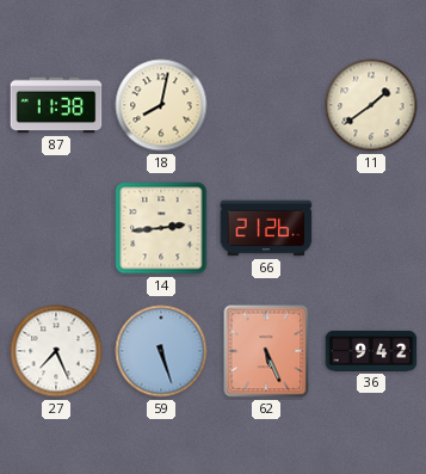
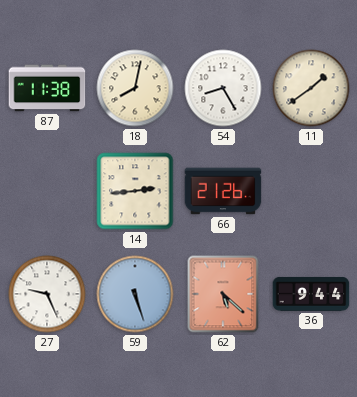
54: none -> 8:25
27: 7:26 -> 9:26
62: 5:26 -> 5:22
36: 9:42 -> 9:44
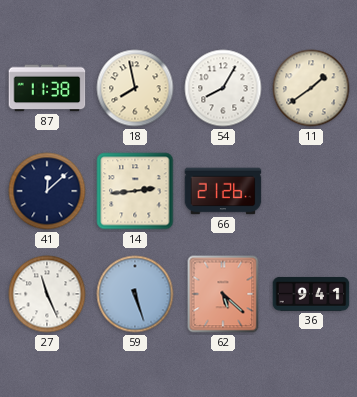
18: 8:02 -> 7:58
54: 8:25 -> 8:05
41: none -> 12:08
27: 9:26 -> 11:26
36: 9:44 -> 9:41
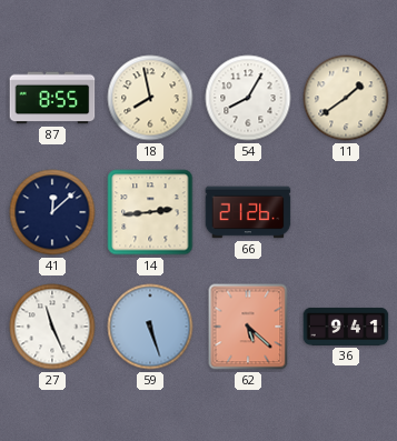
87: 11:38 -> 8:55
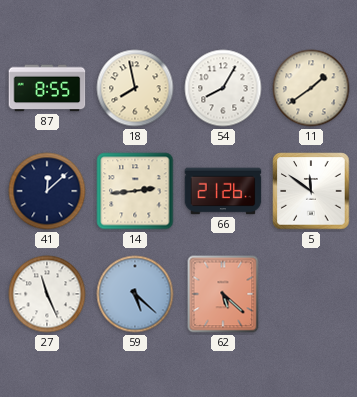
5: none -> 11:51
59: 5:27 -> 5:22
36: 9:41 -> none
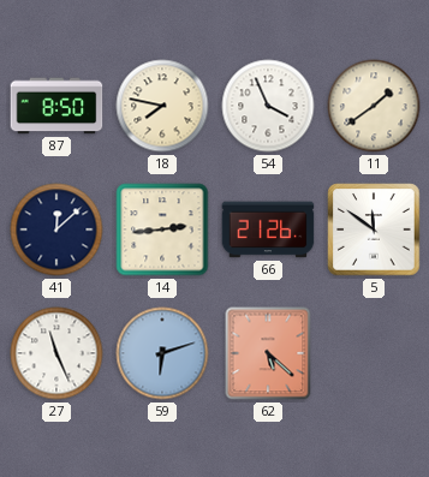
87: 8:55 -> 8:50
18: 7:58 -> 7:47
54: 8:05 -> 3:56
59: 5:22 -> 6:12
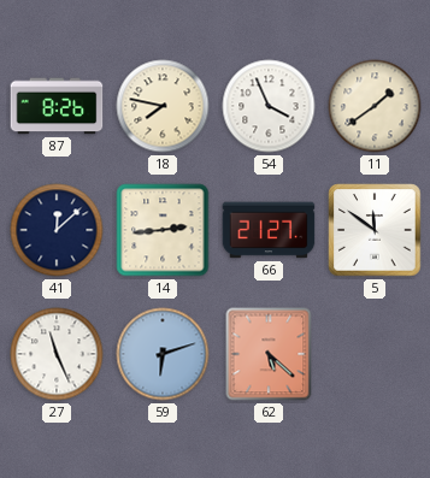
87: 8:50 -> 8:26
66: 21:26 -> 21:27
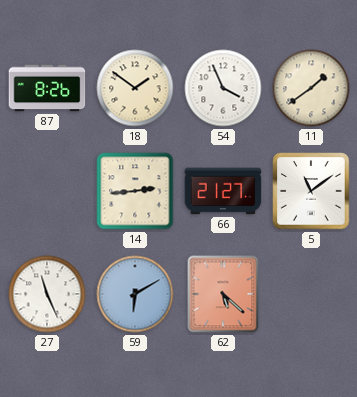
18: 7:47 -> 1:51
41: 12:08 -> none
5: 11:51 -> 11:09
59: 6:12 -> 6:10
